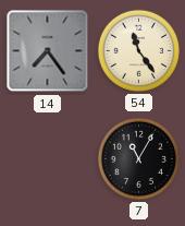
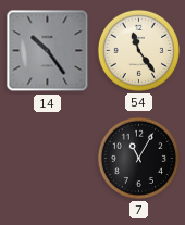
14: 7:24 -> 10:24
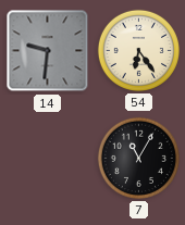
14: 10:24 -> 9:31
54: 11:24 -> 6:24
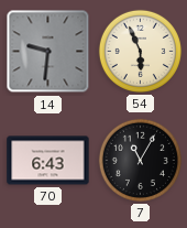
54: 6:24 -> 5:56
70: none -> 6:43
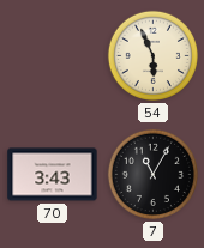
14: 9:31 -> none
70: 6:43 -> 3:43
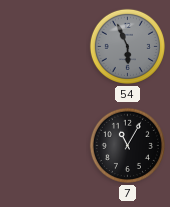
54 dial: cream -> grey
70: 3:43 -> none
